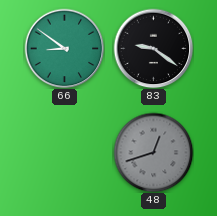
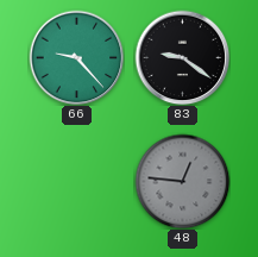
66: 8:51 -> 9:23
48: 12:42 -> 12:46
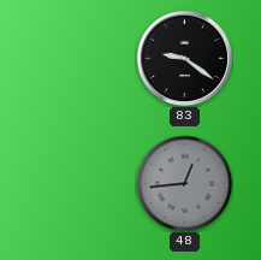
66: 9:23 -> none
48: 12:46 -> 12:44
